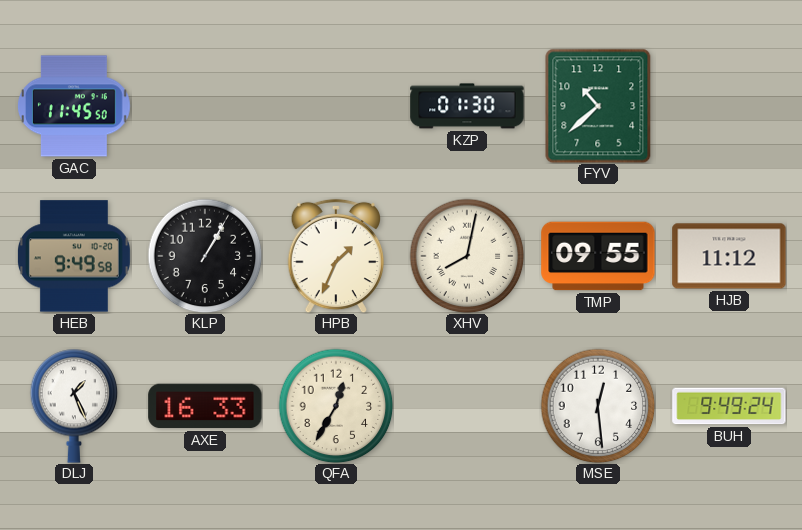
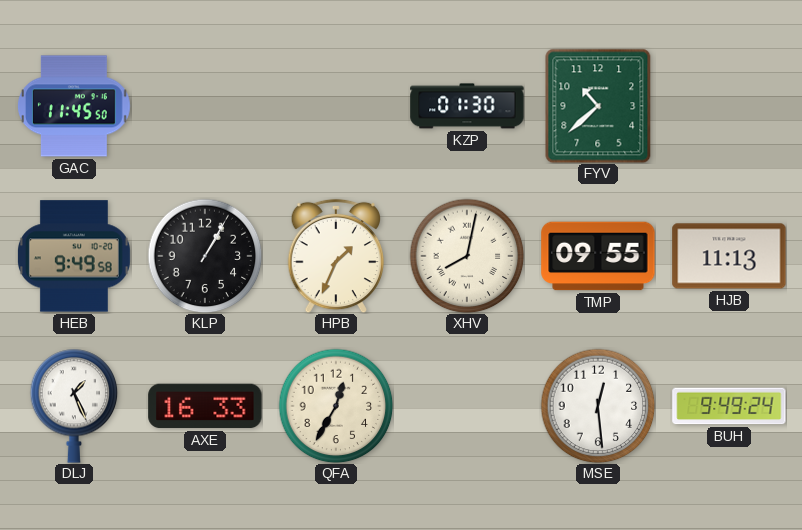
HJB: 11:12 -> 11:13
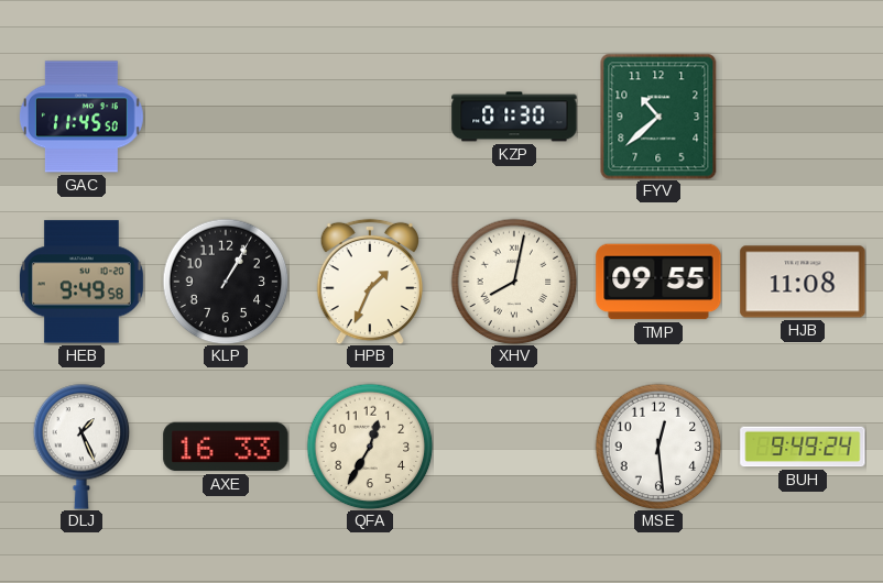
HJB: 11:13 -> 11:08
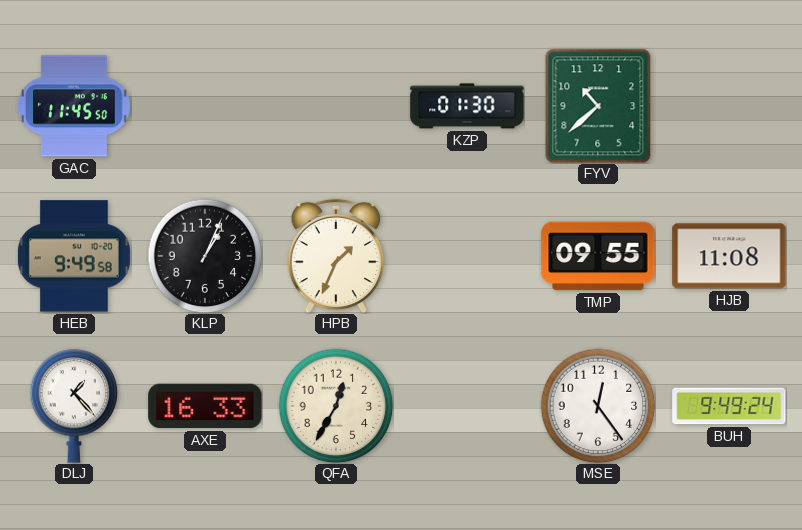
KLP: 1:05 -> 1:04
XHV: 8:02 -> none
DLJ: 1:26 -> 1:23
MSE: 12:29 -> 12:24
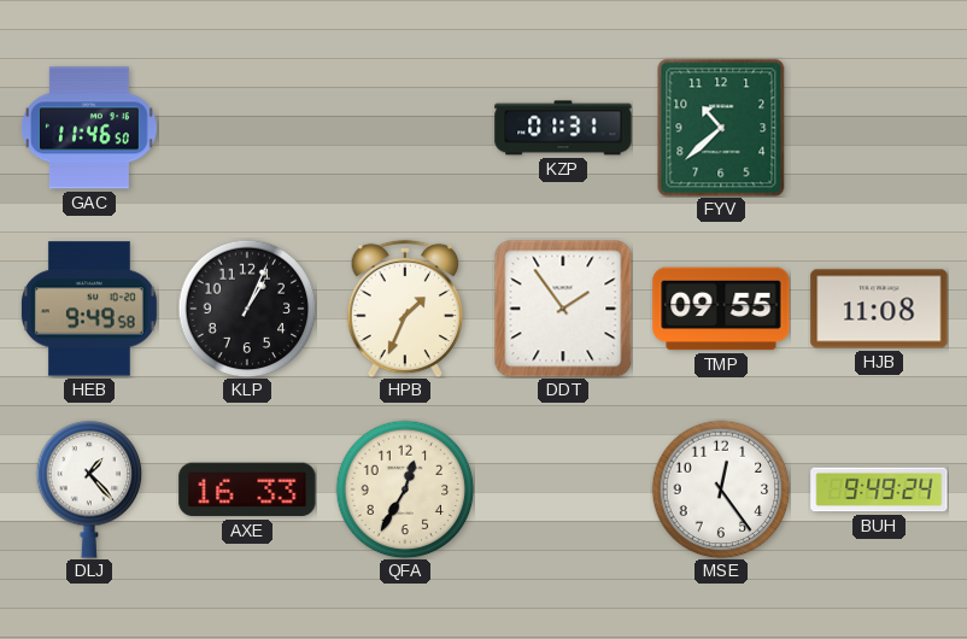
GAC: 11:45 -> 11:46
KZP: 01:30 -> 01:31
DDT: none -> 1:54
